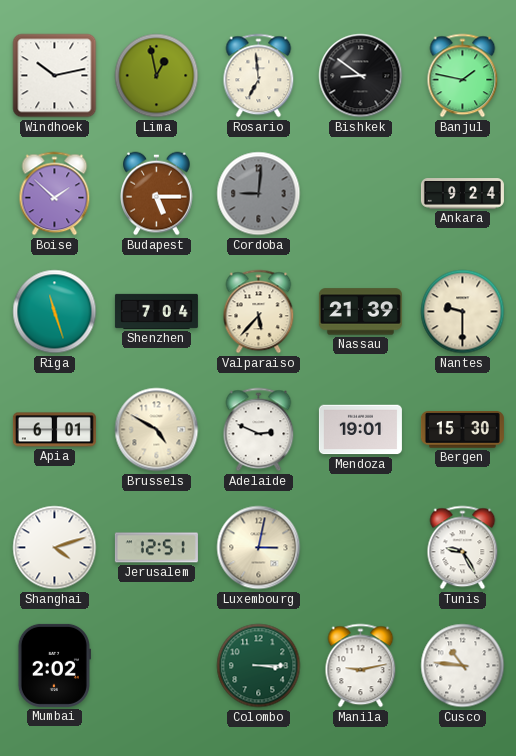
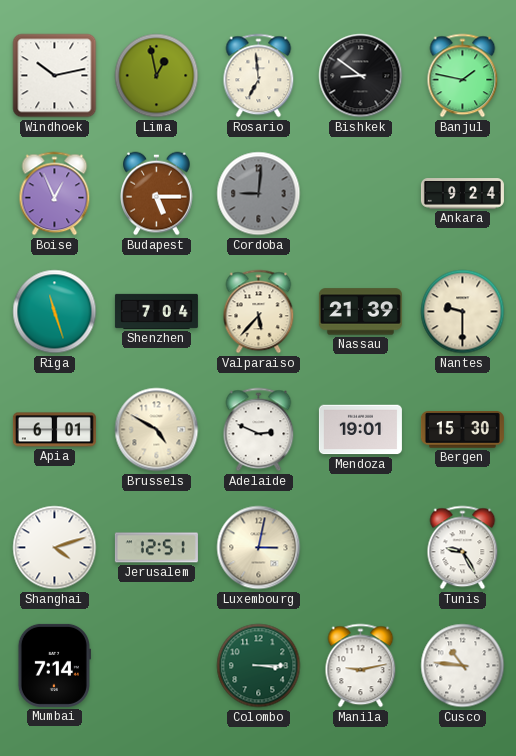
Boise: 1:52 -> 12:56
Mumbai: 2:02 -> 7:14
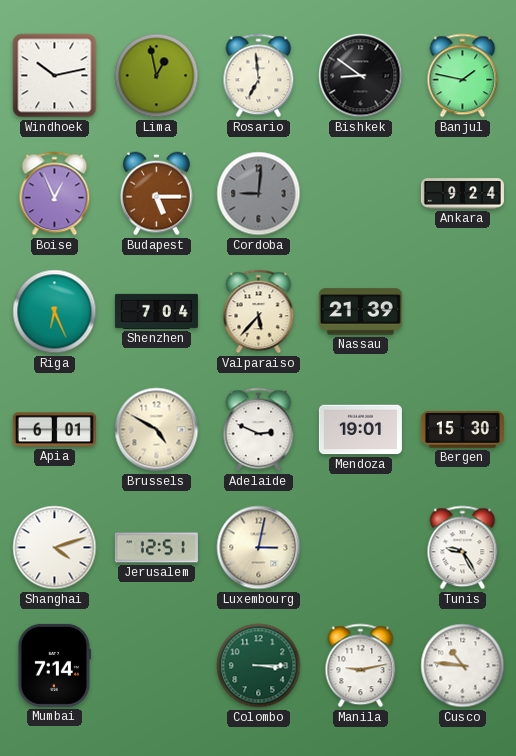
Riga: 11:27 -> 6:26
Nantes: 9:30 -> none
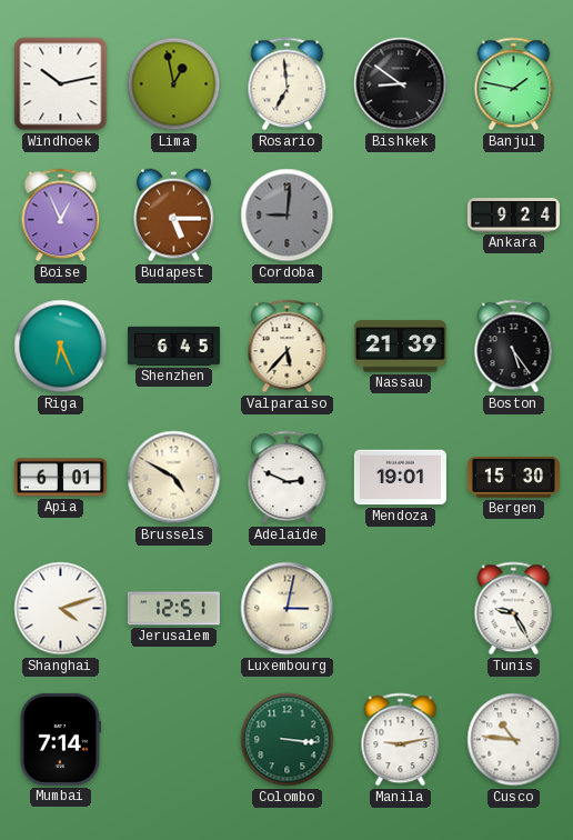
Shenzhen: 7:04 -> 6:45
Boston: none -> 5:24
Colombo: 3:15 -> 3:16
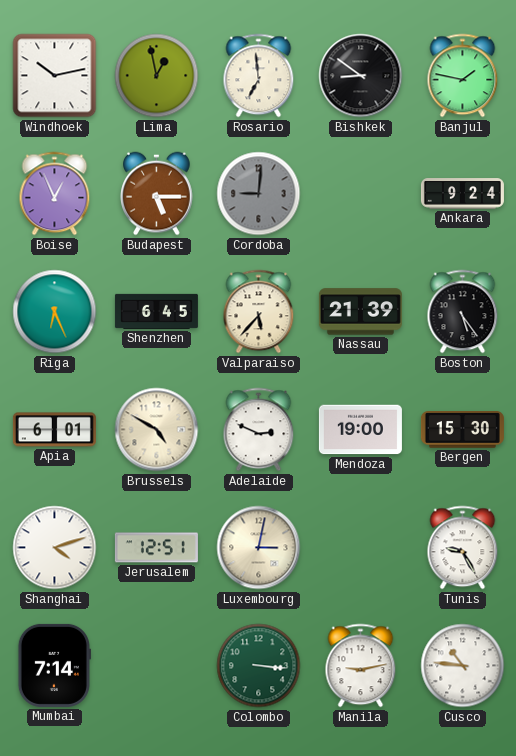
Mendoza: 19:01 -> 19:00
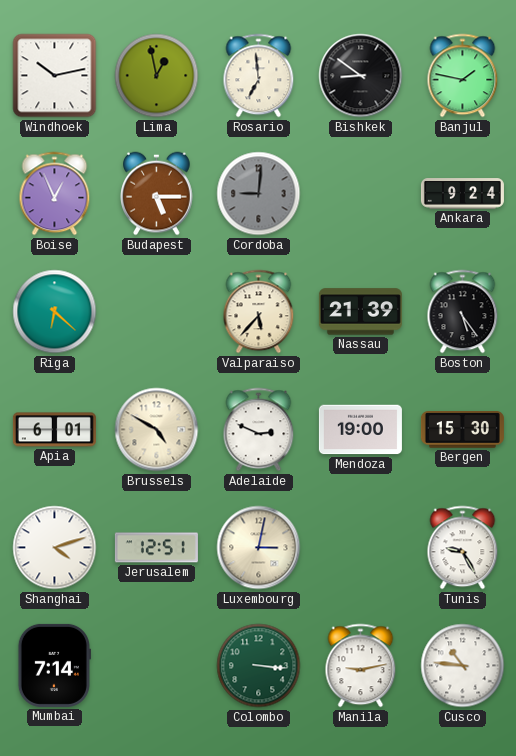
Riga: 6:26 -> 6:22
Shenzhen: 6:45 -> none
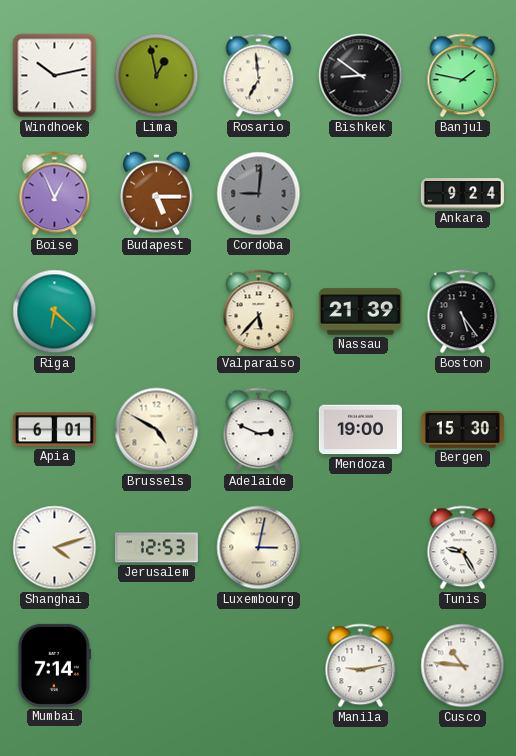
Jerusalem: 12:51 -> 12:53
Colombo: 3:16 -> none
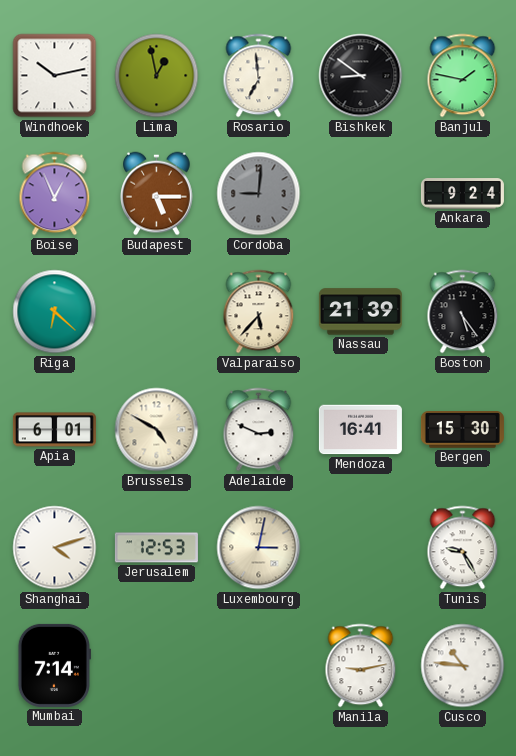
Mendoza: 19:00 -> 16:41
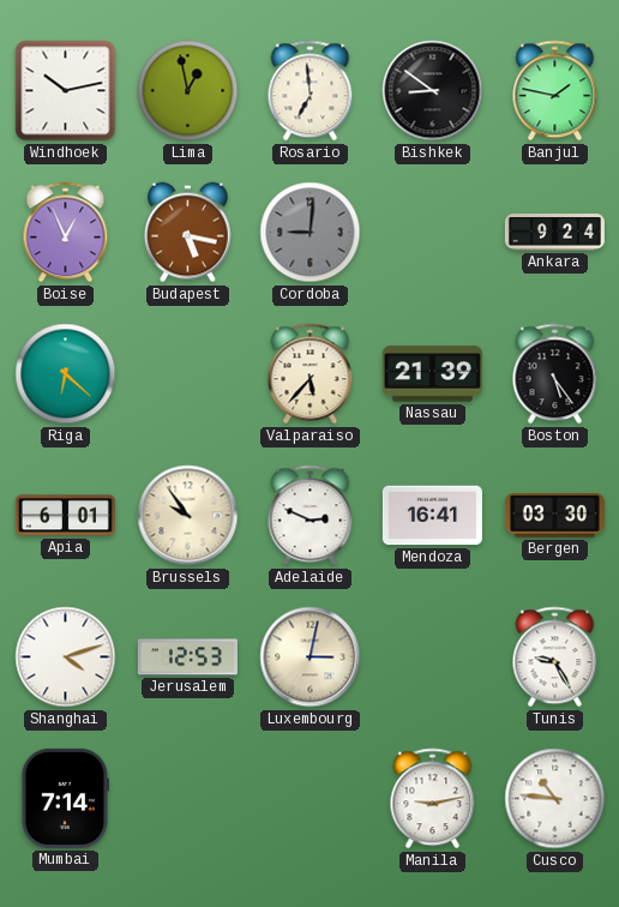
Budapest: 5:15 -> 5:17
Brussels: 4:50 -> 9:54
Bergen: 15:30 -> 03:30
